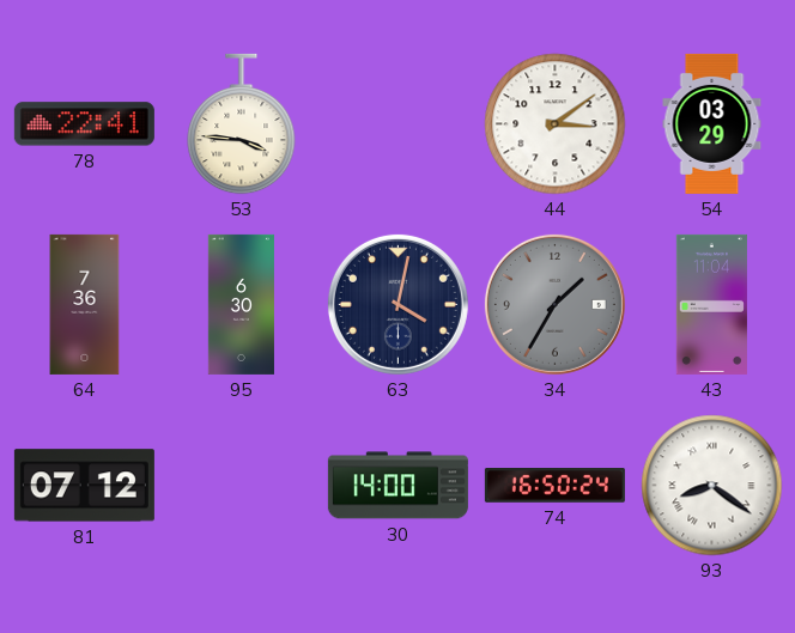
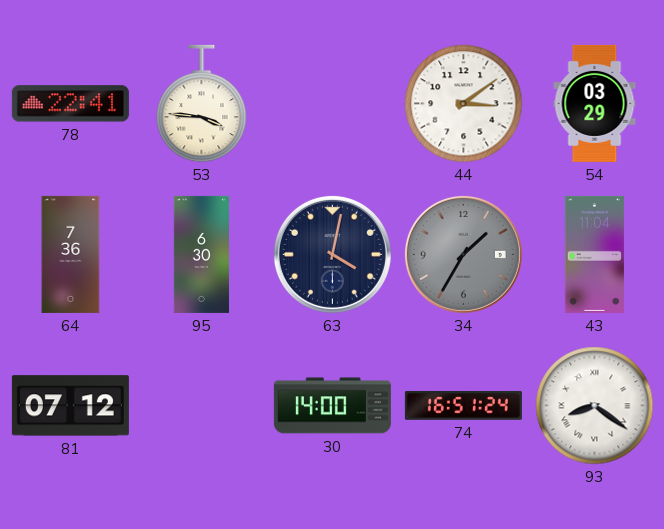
74: 16:50 -> 16:51
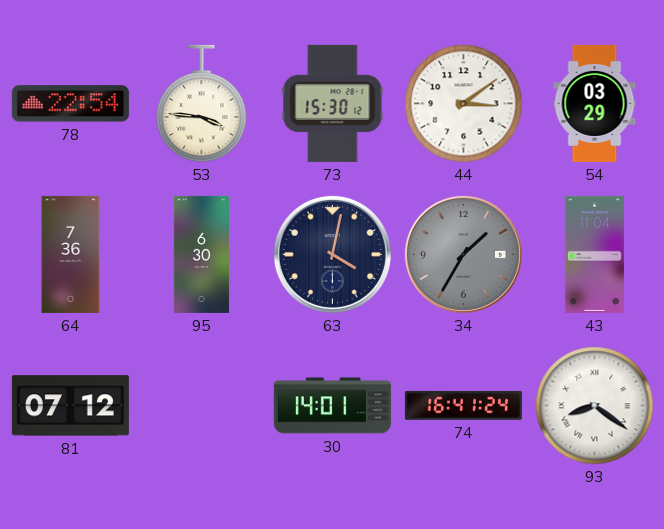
78: 22:41 -> 22:54
73: none -> 15:30
30: 14:00 -> 14:01
74: 16:51 -> 16:41
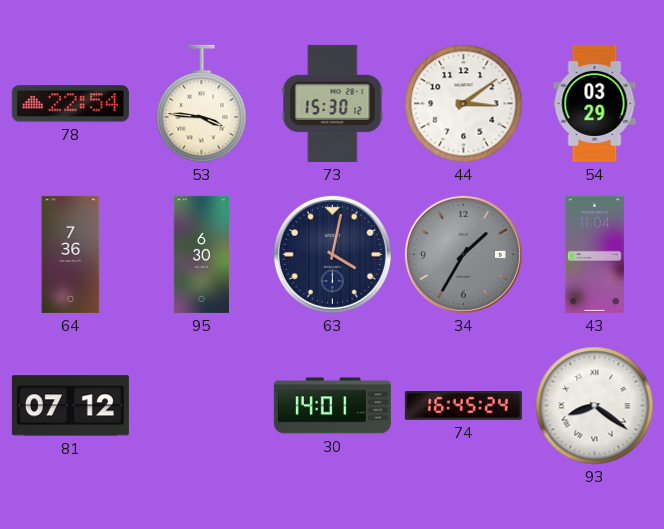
74: 16:41 -> 16:45
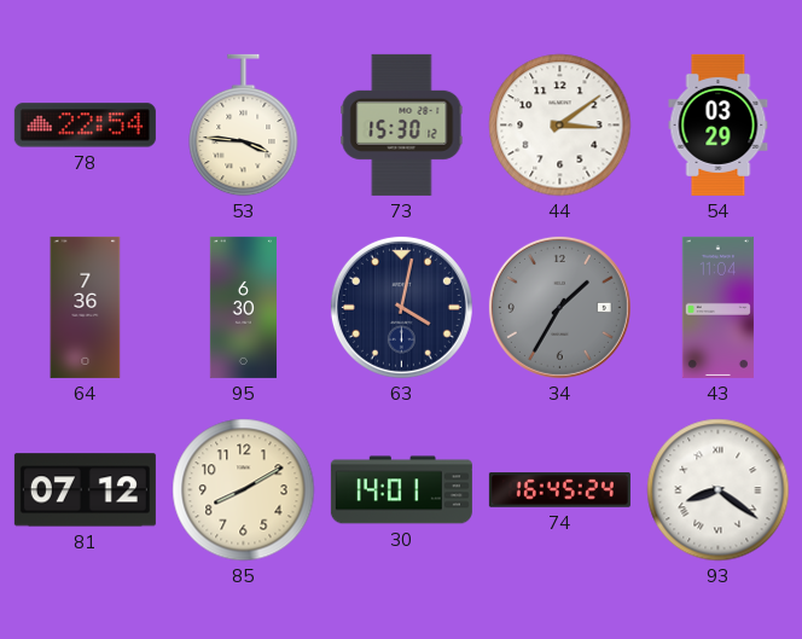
85: none -> 8:10
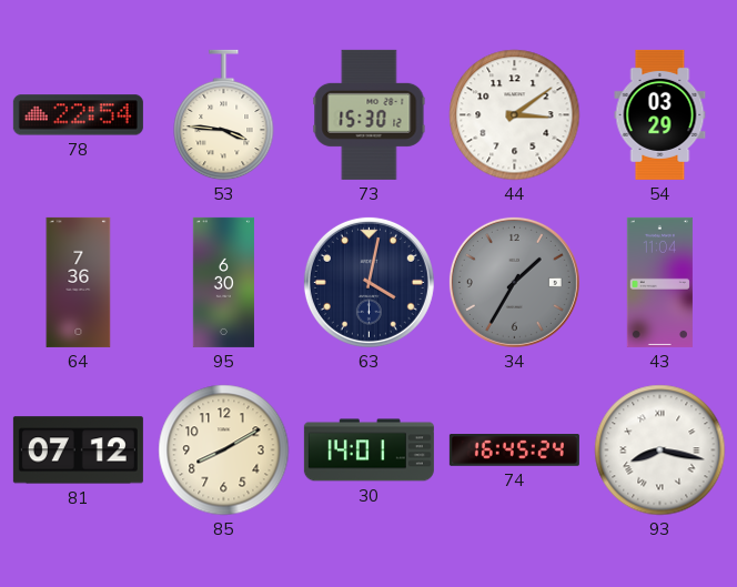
93: 8:21 -> 8:17
